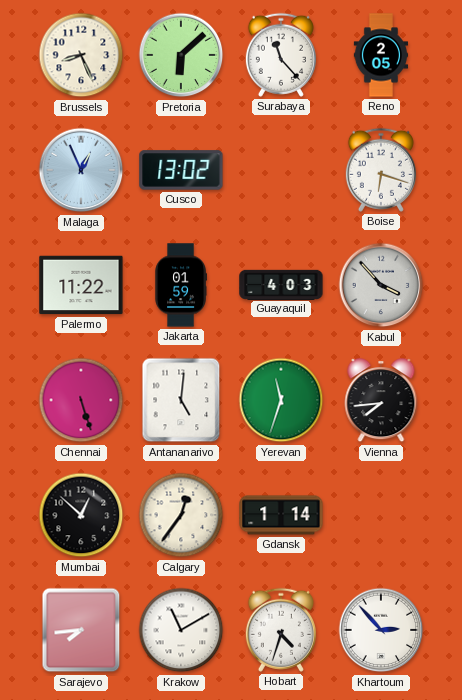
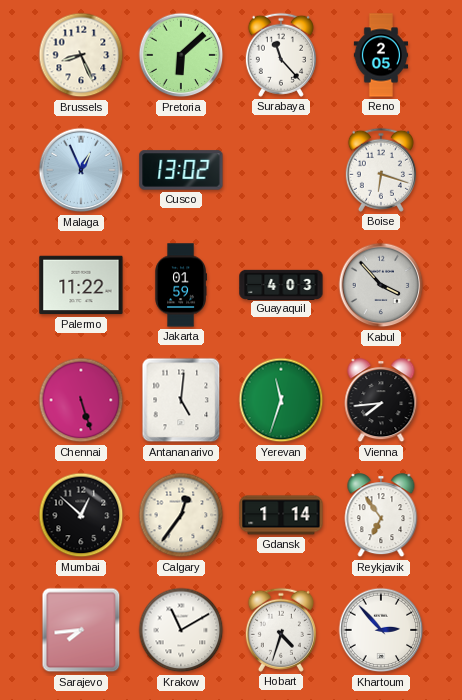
Reykjavik: none -> 6:54
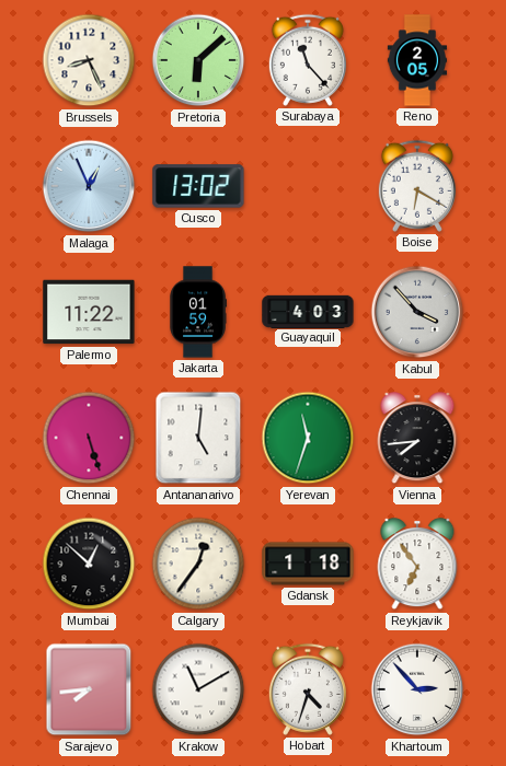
Boise: 6:18 -> 6:20
Gdansk: 1:14 -> 1:18
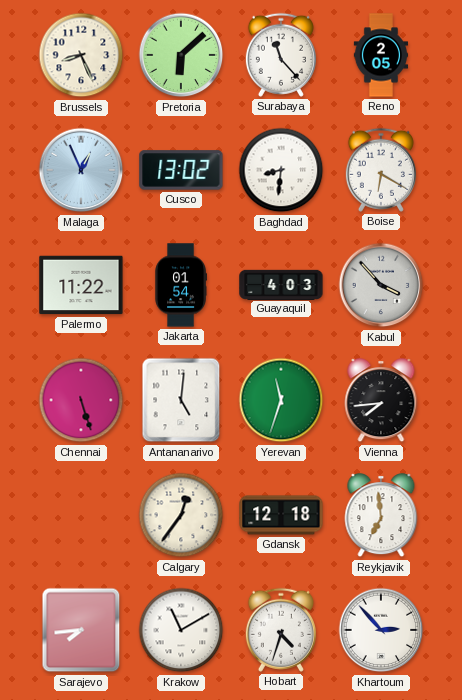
Baghdad: none -> 8:31
Jakarta: 01:59 -> 01:54
Mumbai: 12:52 -> none
Gdansk: 1:18 -> 12:18
Reykjavik: 6:54 -> 6:59
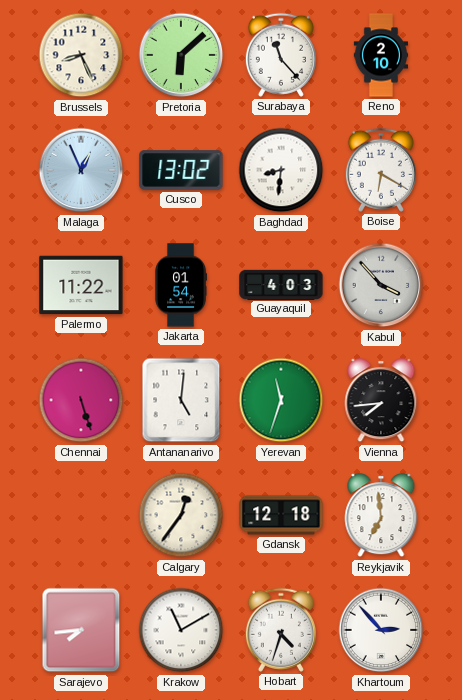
Reno: 2:05 -> 2:10
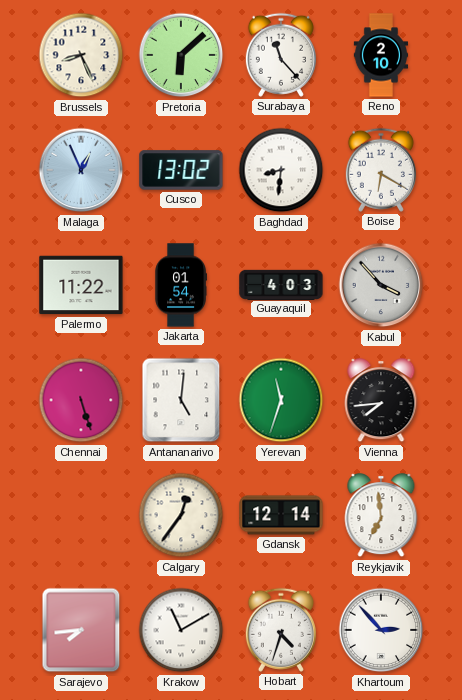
Gdansk: 12:18 -> 12:14
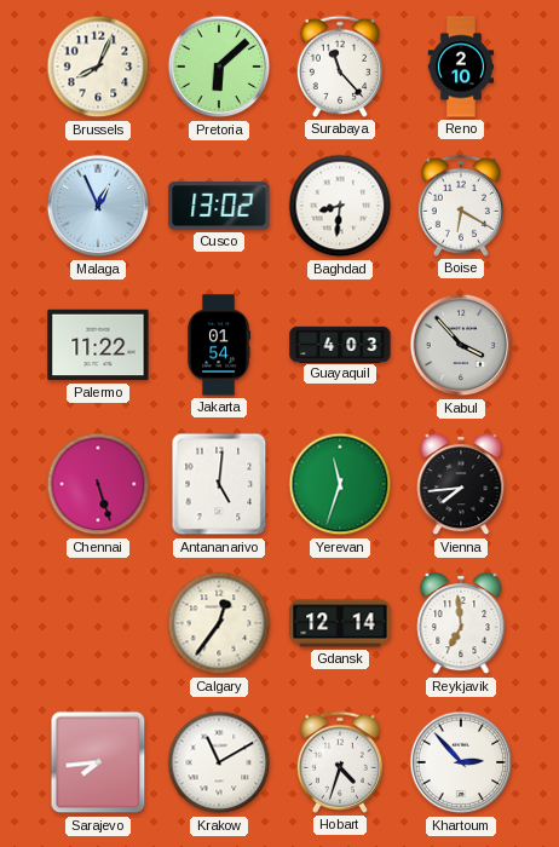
Brussels: 8:26 -> 8:04
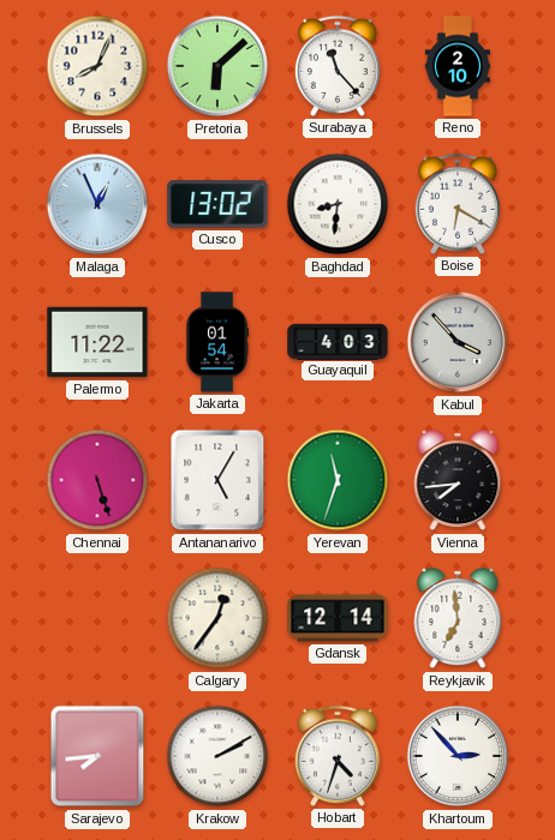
Antananarivo: 5:01 -> 5:05
Krakow: 11:10 -> 2:10
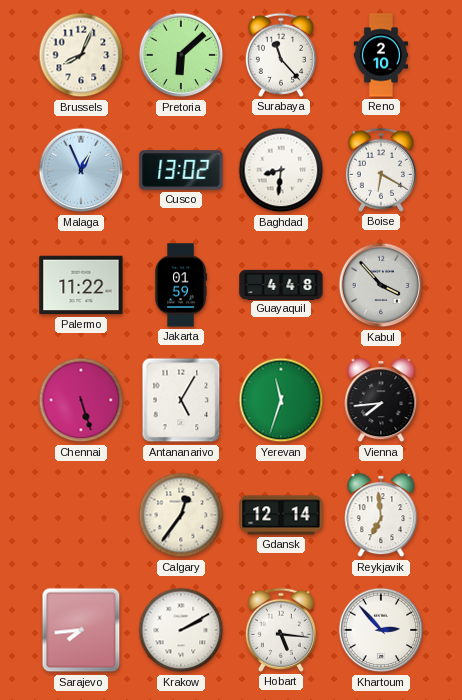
Jakarta: 01:54 -> 01:59
Guayaquil: 4:03 -> 4:48
Hobart: 4:33 -> 5:16
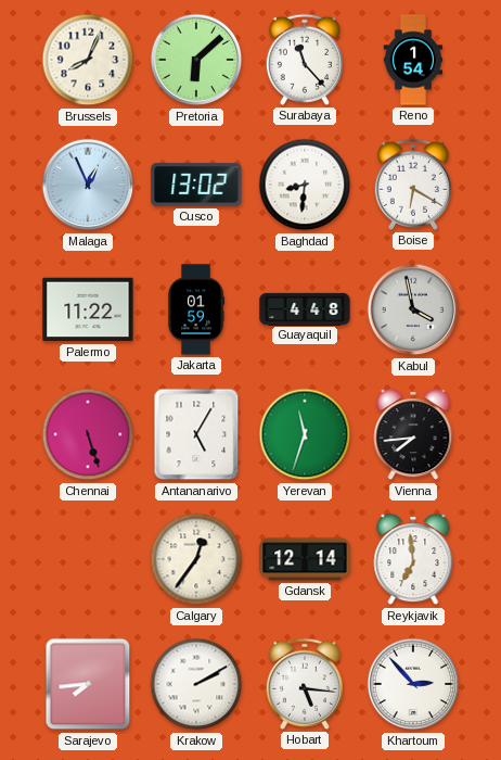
Reno: 2:10 -> 1:54
Kabul: 3:53 -> 3:58
